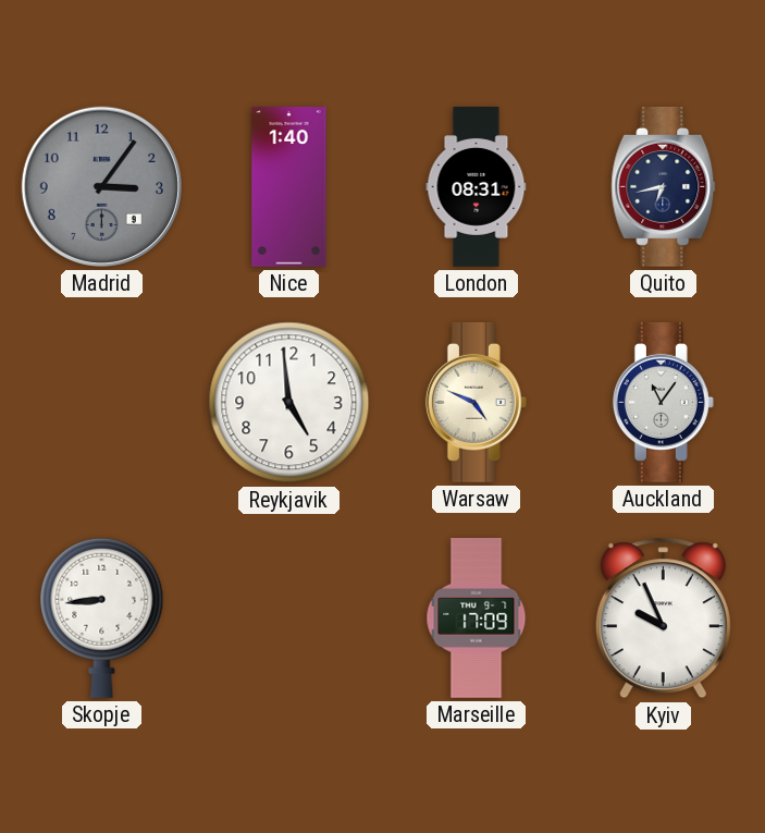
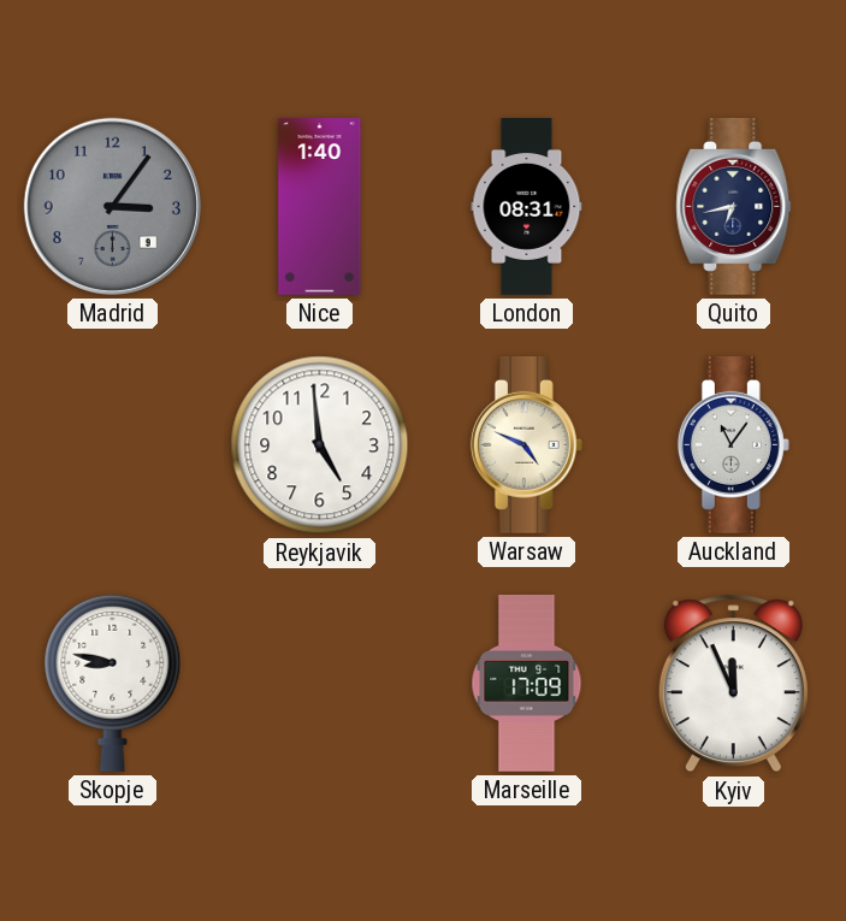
Skopje: 8:44 -> 8:47
Kyiv: 9:56 -> 11:56
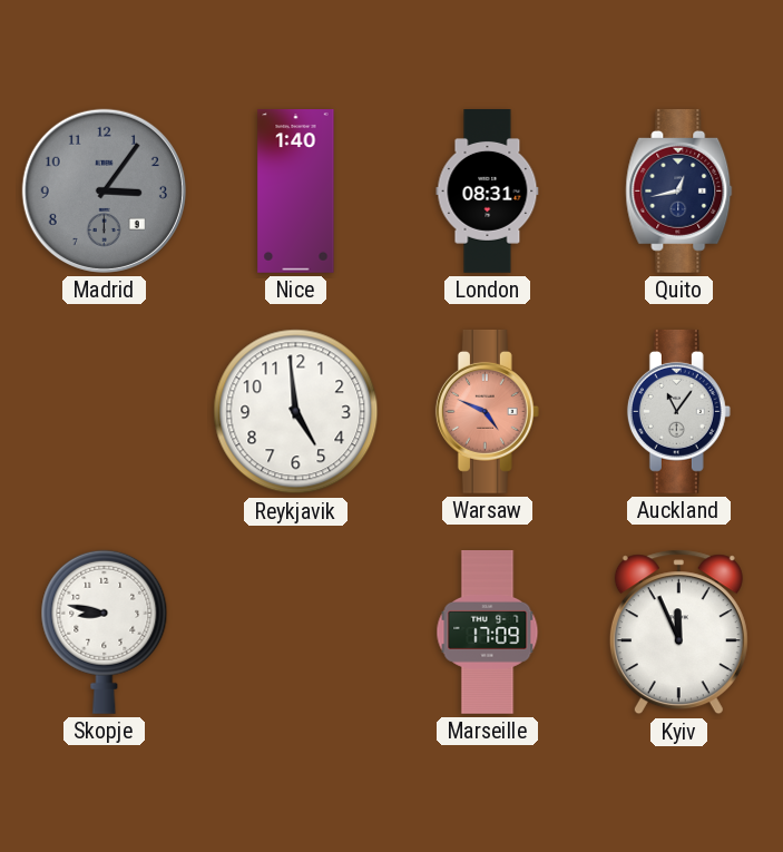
Quito: 6:43 -> 12:43
Warsaw dial: cream -> salmon
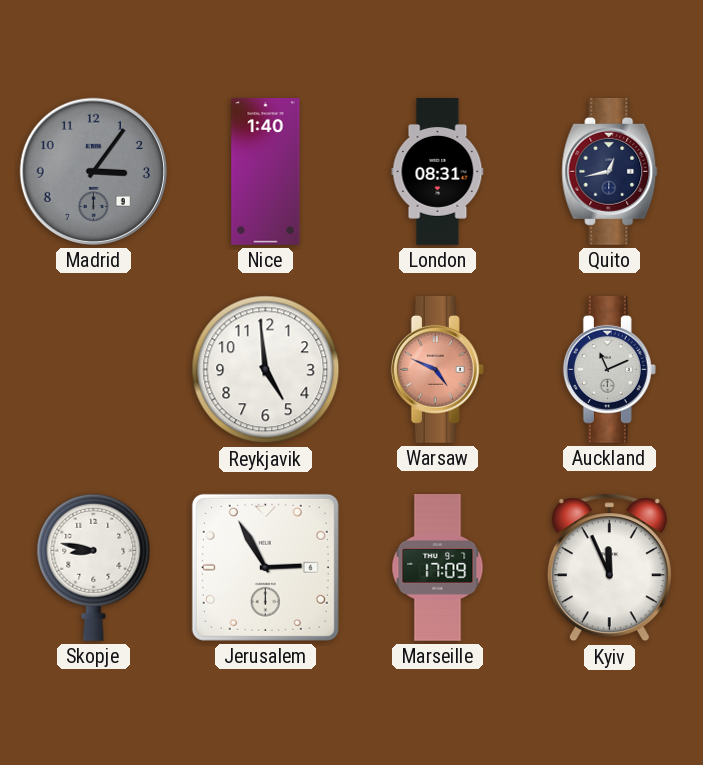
Auckland: 11:06 -> 11:11
Jerusalem: none -> 2:55
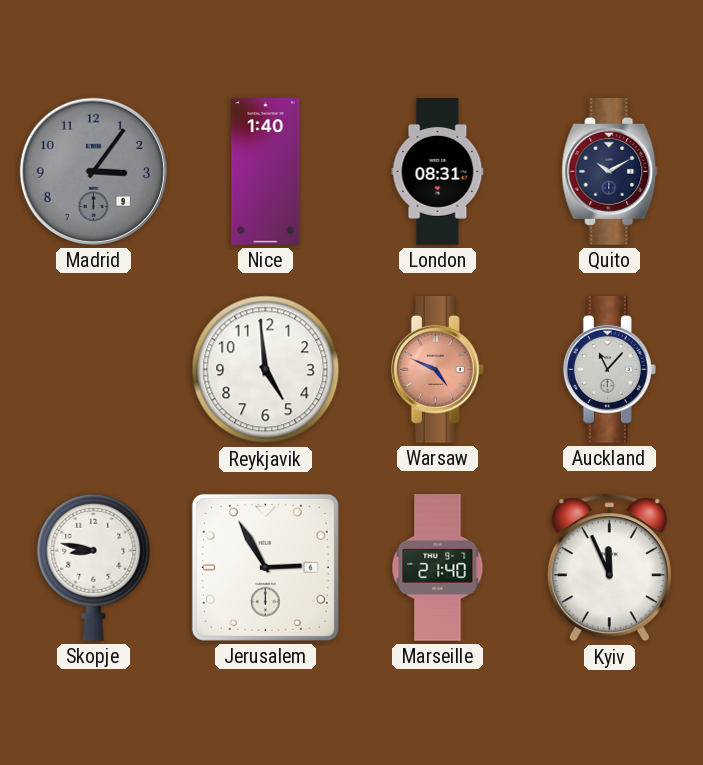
Quito: 12:43 -> 10:10
Auckland: 11:11 -> 11:07
Marseille: 17:09 -> 21:40
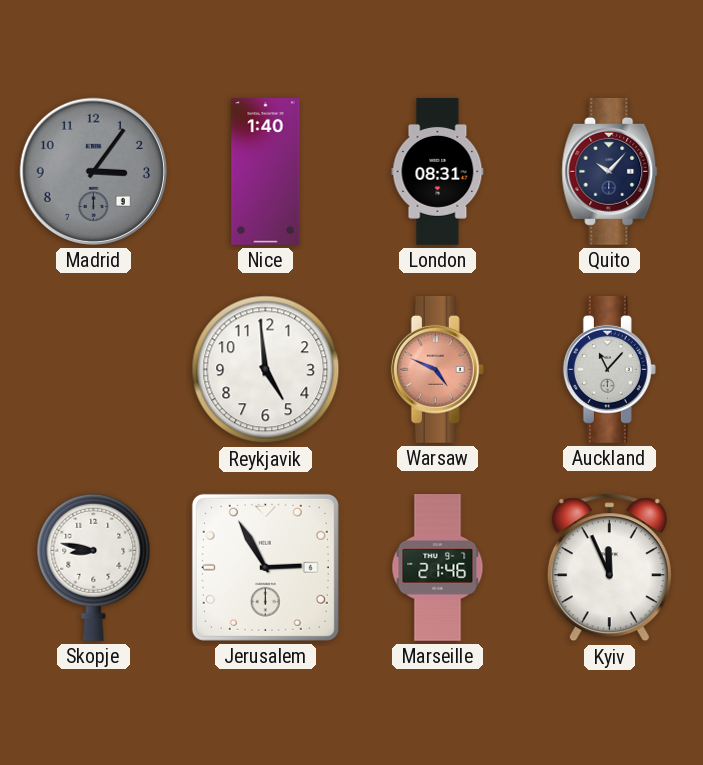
Quito: 10:10 -> 10:07
Marseille: 21:40 -> 21:46
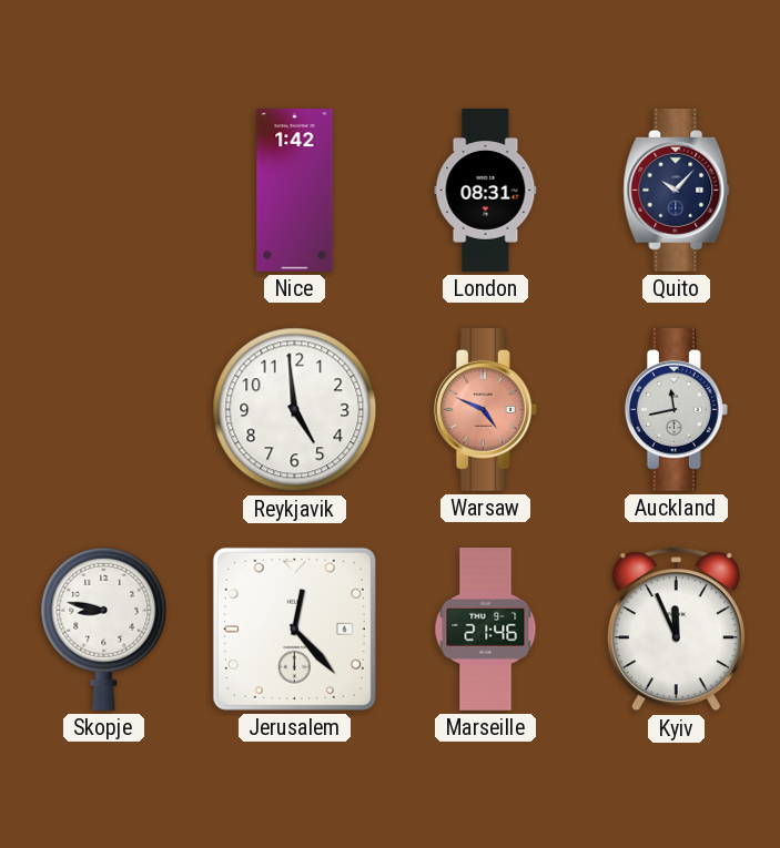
Madrid: 3:06 -> none
Nice: 1:40 -> 1:42
Auckland: 11:07 -> 11:43
Jerusalem: 2:55 -> 12:23
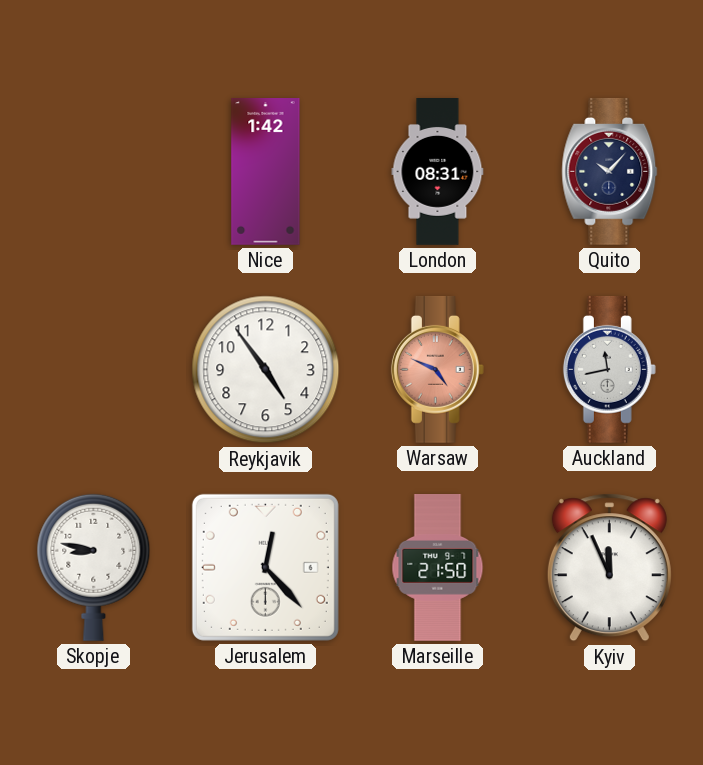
Reykjavik: 4:59 -> 4:54
Marseille: 21:46 -> 21:50
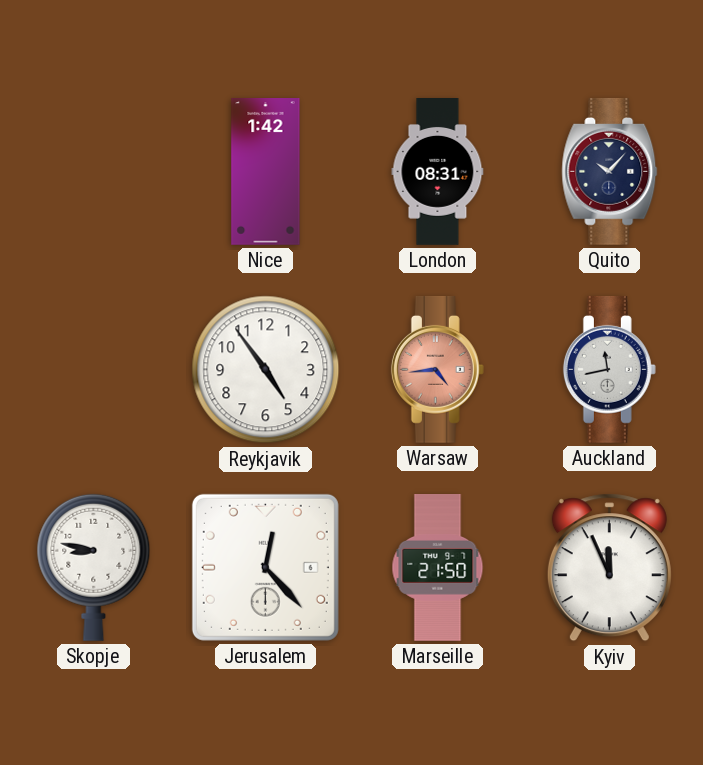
Warsaw: 4:49 -> 4:44
